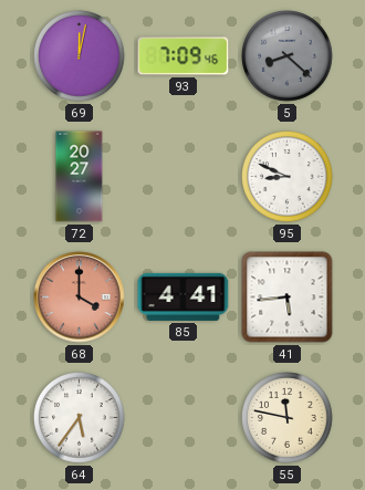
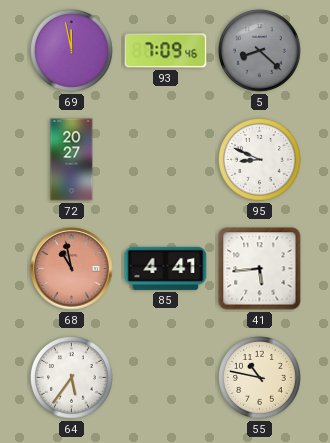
69: 12:02 -> 11:58
68: 4:00 -> 10:58
55: 11:47 -> 10:47
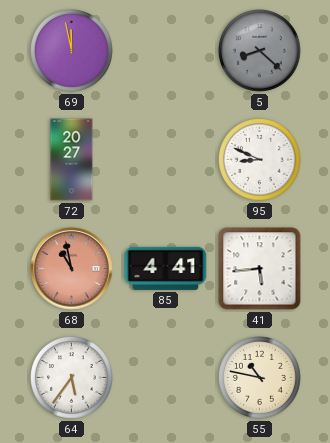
93: 7:09 -> none
